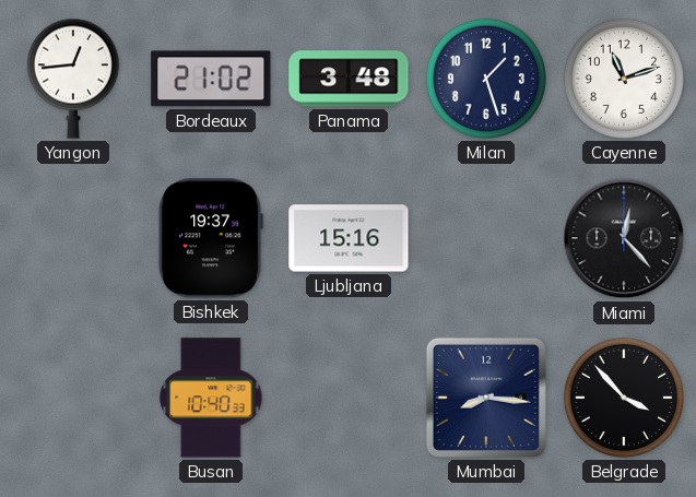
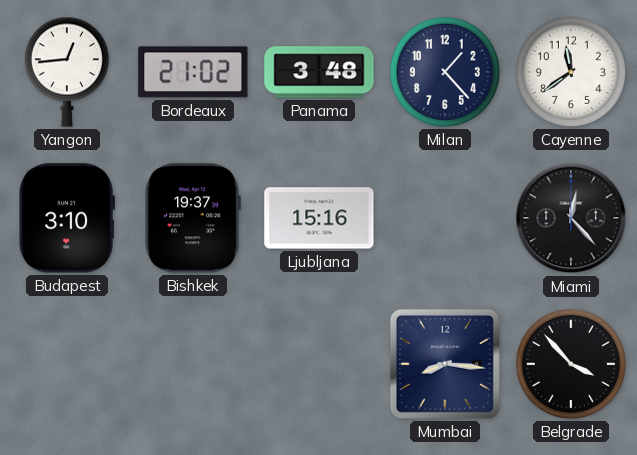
Milan: 1:27 -> 1:23
Cayenne: 11:12 -> 11:39
Budapest: none -> 3:10
Busan: 10:40 -> none
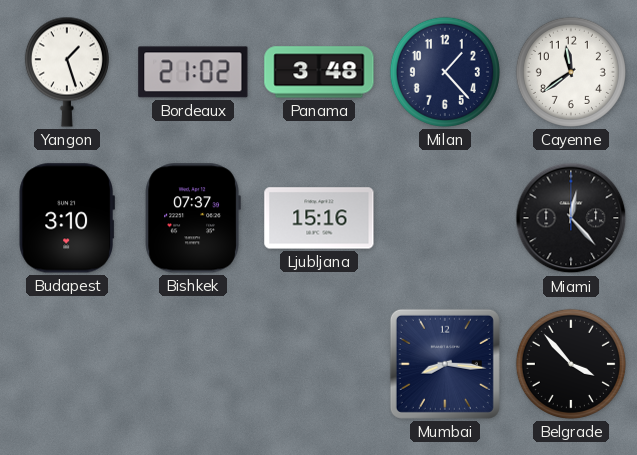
Yangon: 12:44 -> 1:27
Bishkek: 19:37 -> 07:37
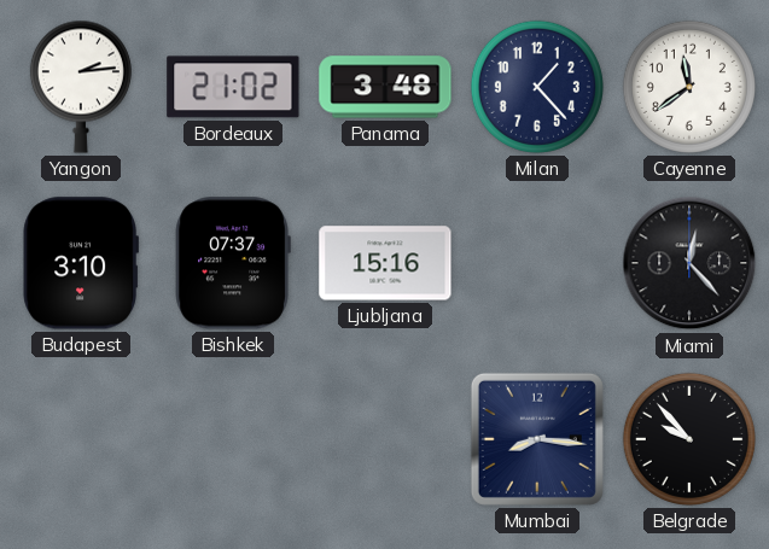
Yangon: 1:27 -> 2:14
Belgrade: 3:53 -> 9:53
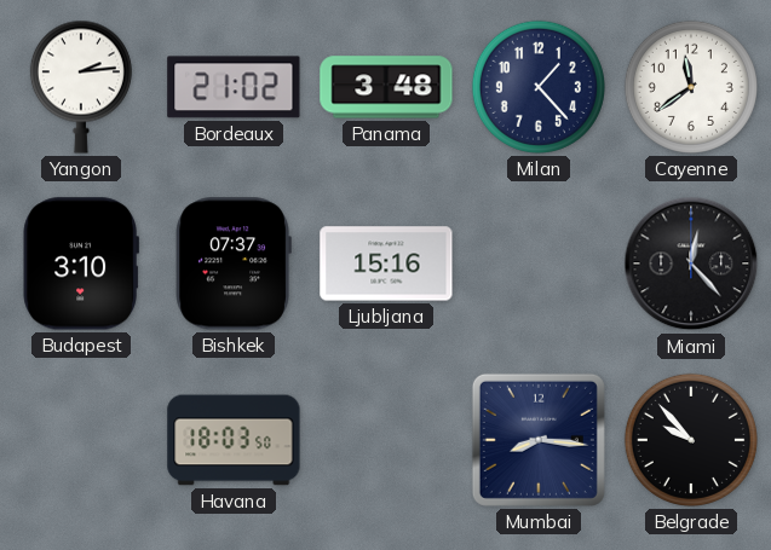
Havana: none -> 18:03
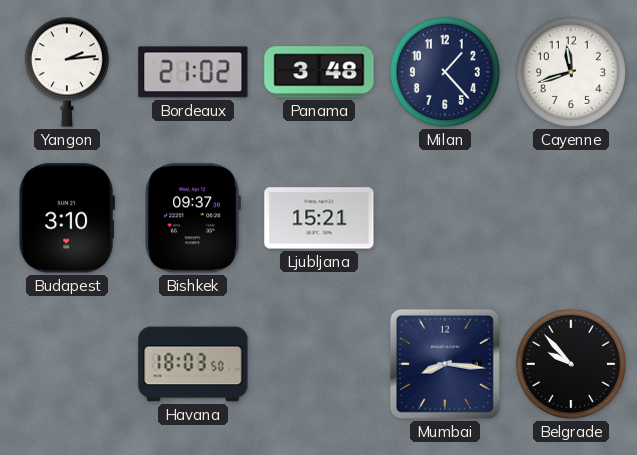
Cayenne: 11:39 -> 11:42
Bishkek: 07:37 -> 09:37
Ljubljana: 15:16 -> 15:21
Miami: 12:23 -> none
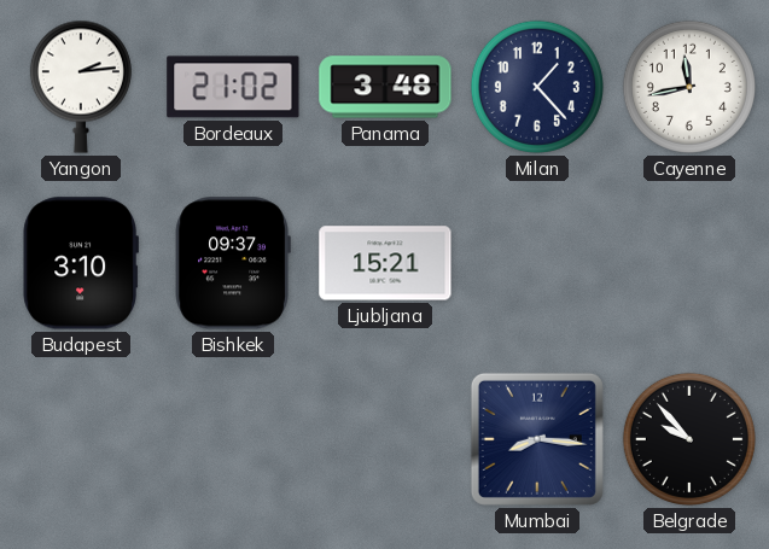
Cayenne: 11:42 -> 11:43
Havana: 18:03 -> none
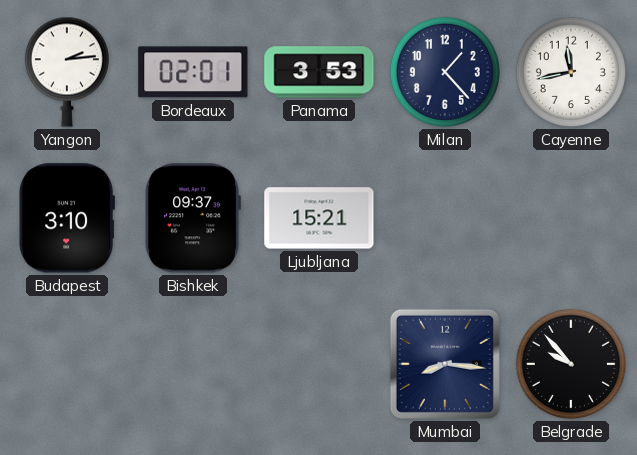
Bordeaux: 21:02 -> 02:01
Panama: 3:48 -> 3:53
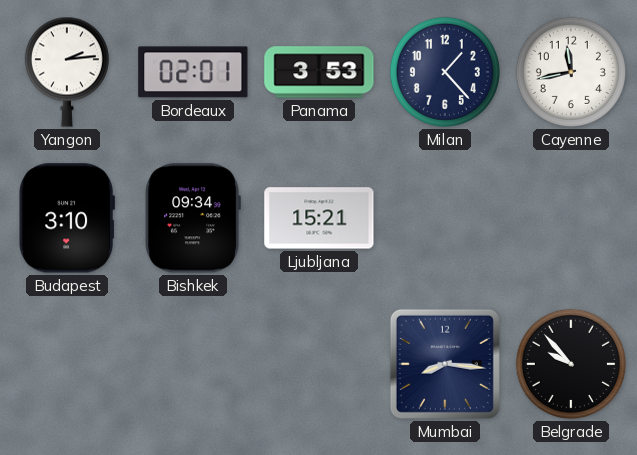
Bishkek: 09:37 -> 09:34
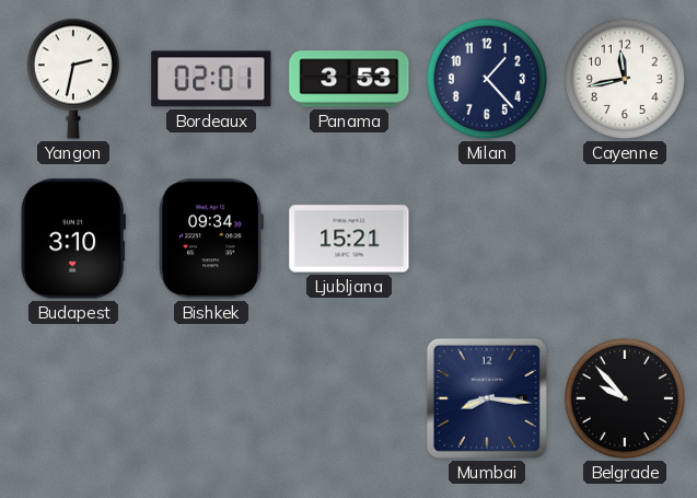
Yangon: 2:14 -> 2:32
